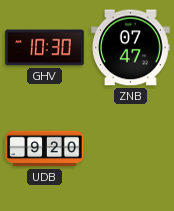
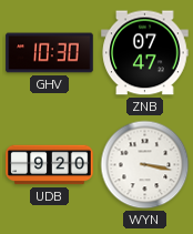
WYN: none -> 3:17
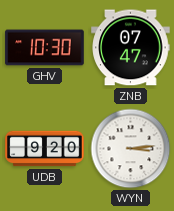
WYN: 3:17 -> 3:14
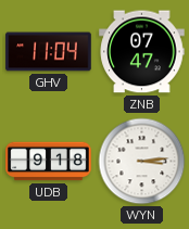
GHV: 10:30 -> 11:04
UDB: 9:20 -> 9:18
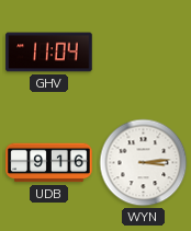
ZNB: 07:47 -> none
UDB: 9:18 -> 9:16
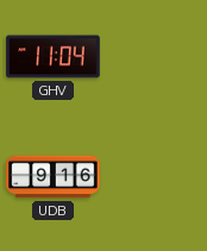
WYN: 3:14 -> none
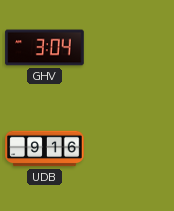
GHV: 11:04 -> 3:04
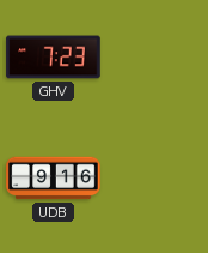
GHV: 3:04 -> 7:23
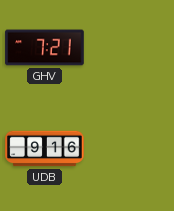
GHV: 7:23 -> 7:21
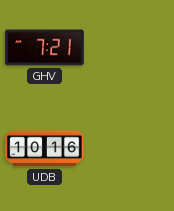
UDB: 9:16 -> 10:16
